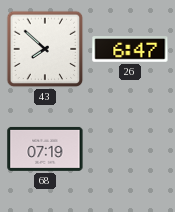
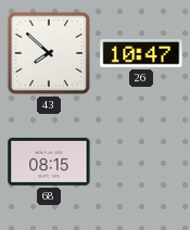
26: 6:47 -> 10:47
68: 07:19 -> 08:15
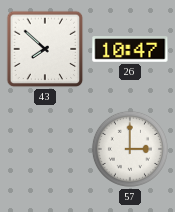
68: 08:15 -> none
57: none -> 3:00
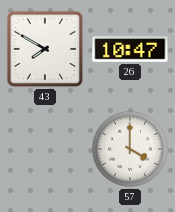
43: 7:52 -> 7:50
57: 3:00 -> 4:00
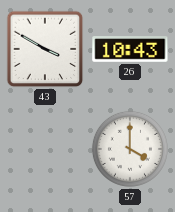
43: 7:50 -> 3:50
26: 10:47 -> 10:43
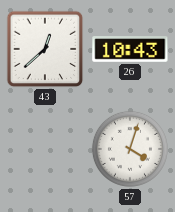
43: 3:50 -> 12:38
57: 4:00 -> 4:03
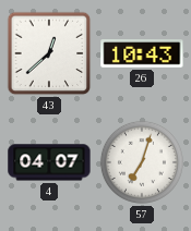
4: none -> 04:07
57: 4:03 -> 7:03
